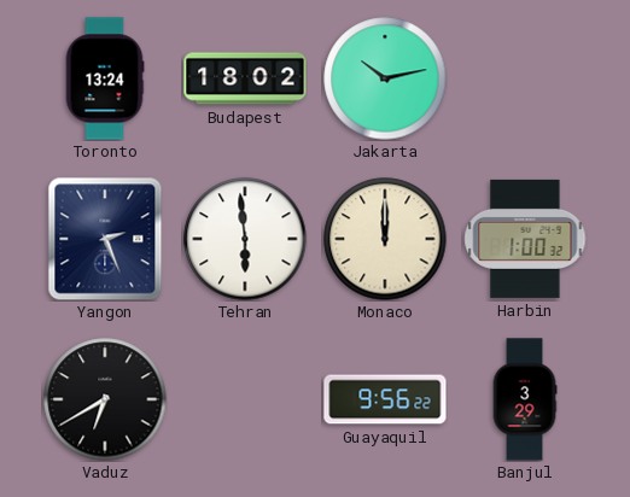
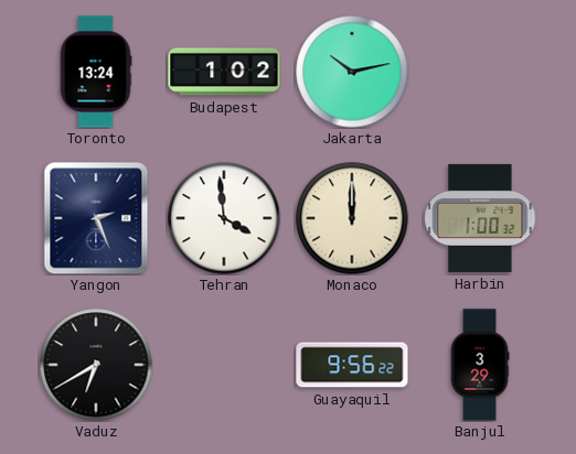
Budapest: 18:02 -> 1:02
Tehran: 5:59 -> 3:59
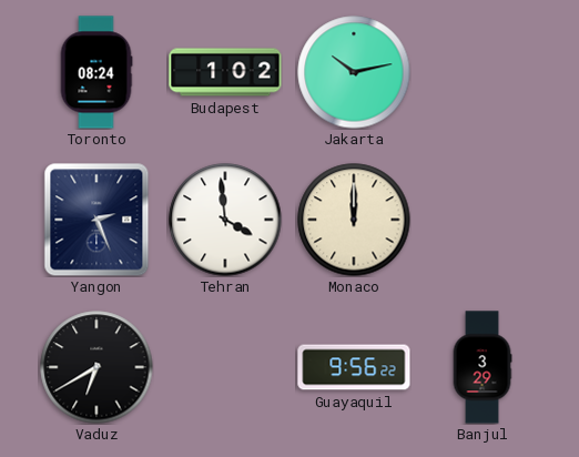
Toronto: 13:24 -> 08:24
Harbin: 1:00 -> none
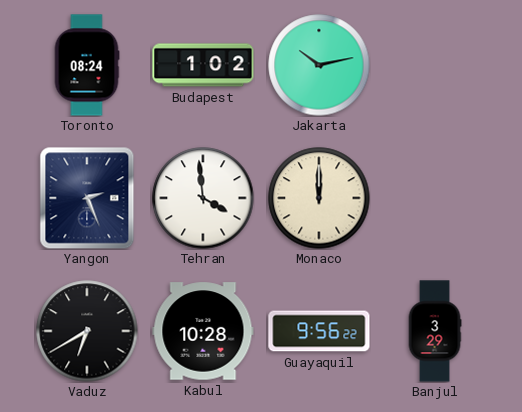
Kabul: none -> 10:28
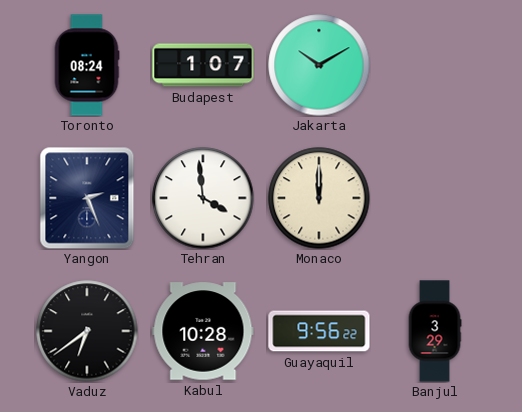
Budapest: 1:02 -> 1:07
Jakarta: 10:13 -> 10:10
Vaduz: 6:40 -> 6:39
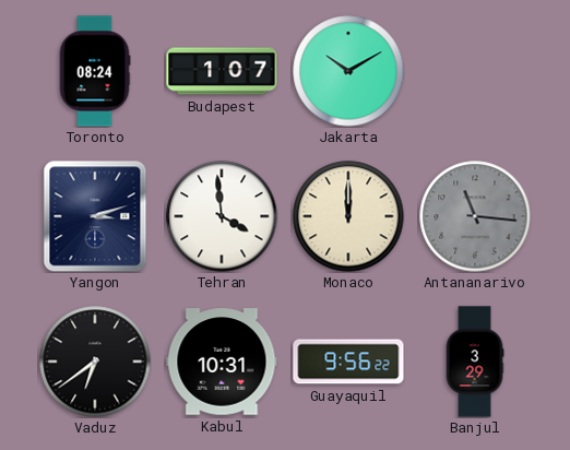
Yangon: 2:26 -> 3:12
Antananarivo: none -> 11:16
Kabul: 10:28 -> 10:31
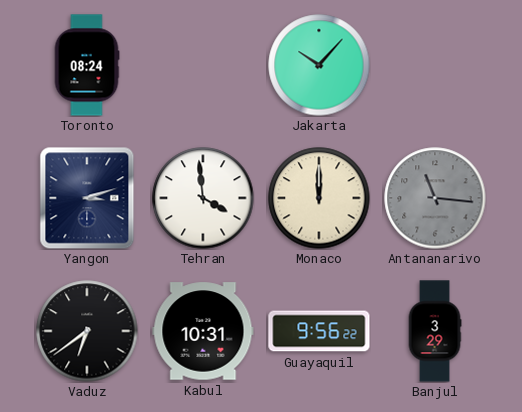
Budapest: 1:07 -> none
Jakarta: 10:10 -> 10:07
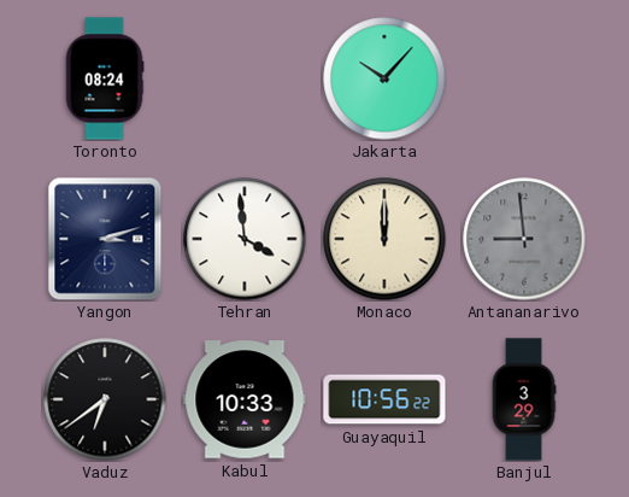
Antananarivo: 11:16 -> 8:59
Kabul: 10:31 -> 10:33
Guayaquil: 9:56 -> 10:56
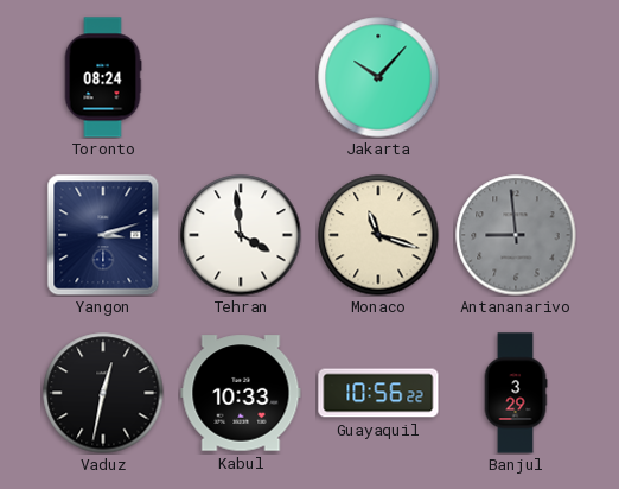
Monaco: 12:00 -> 11:18
Vaduz: 6:39 -> 12:32
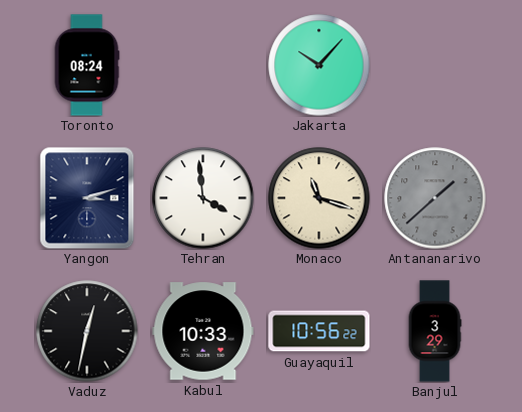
Antananarivo: 8:59 -> 1:38
